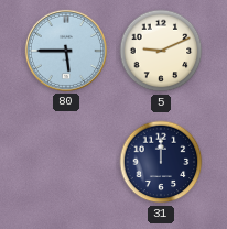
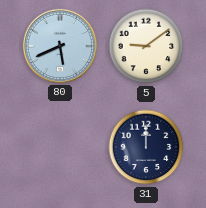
80: 5:45 -> 5:41
5: 9:11 -> 9:09
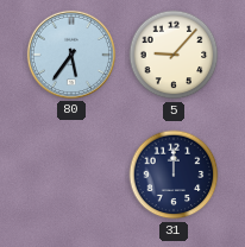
80: 5:41 -> 5:36
5: 9:09 -> 9:07
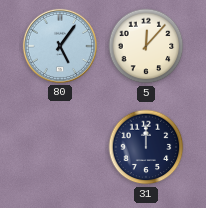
80: 5:36 -> 5:06
5: 9:07 -> 12:07
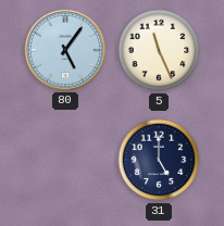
5: 12:07 -> 11:26
31: 12:00 -> 5:00
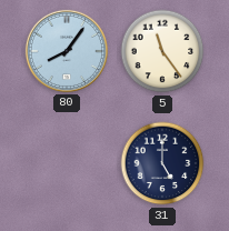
80: 5:06 -> 8:06
5: 11:26 -> 11:24
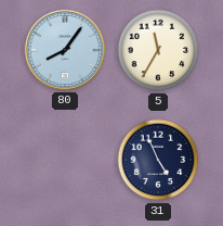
5: 11:24 -> 11:35
31: 5:00 -> 4:56
